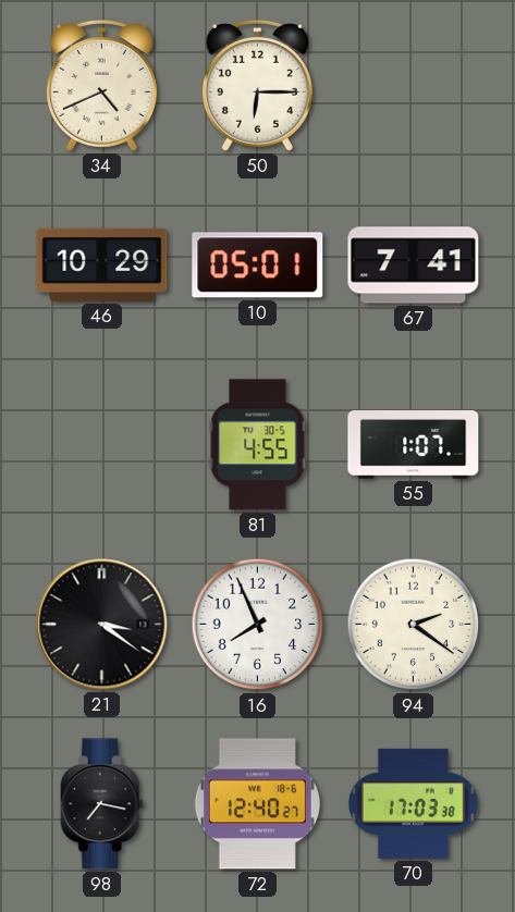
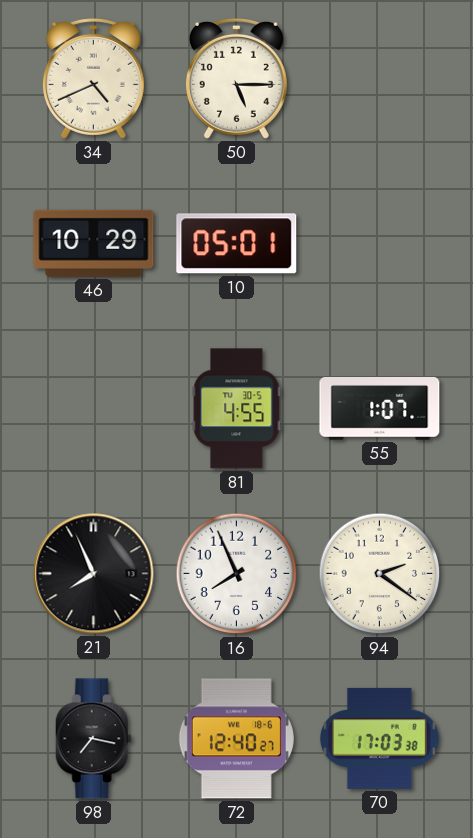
50: 6:15 -> 5:15
67: 7:41 -> none
21: 3:21 -> 7:56
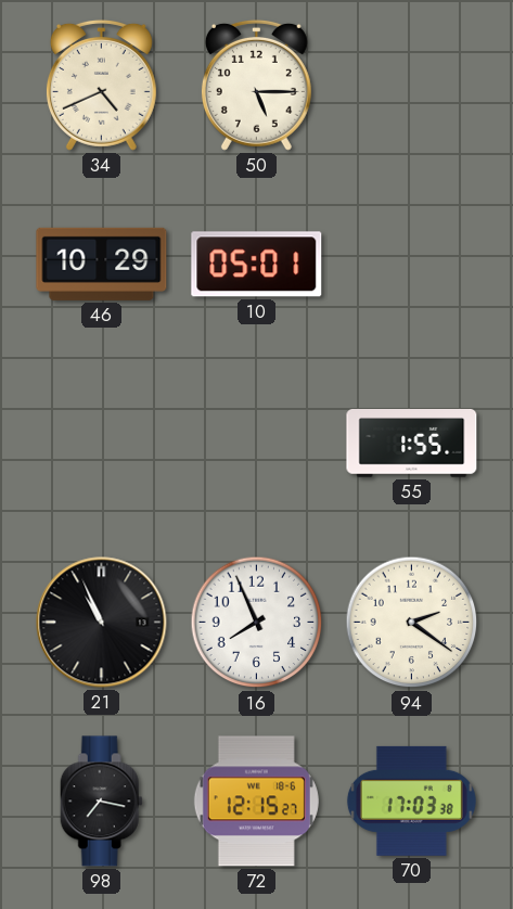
81: 4:55 -> none
55: 1:07 -> 1:55
21: 7:56 -> 10:56
72: 12:40 -> 12:15
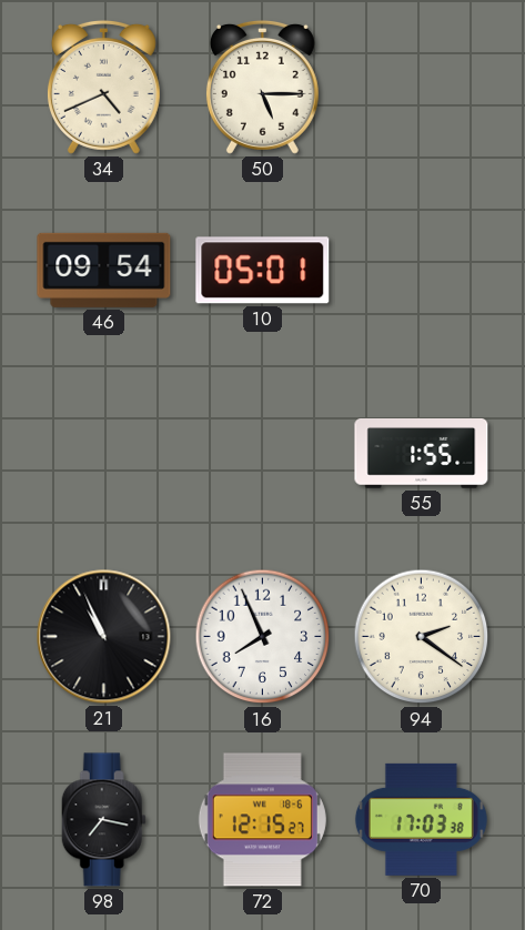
46: 10:29 -> 09:54
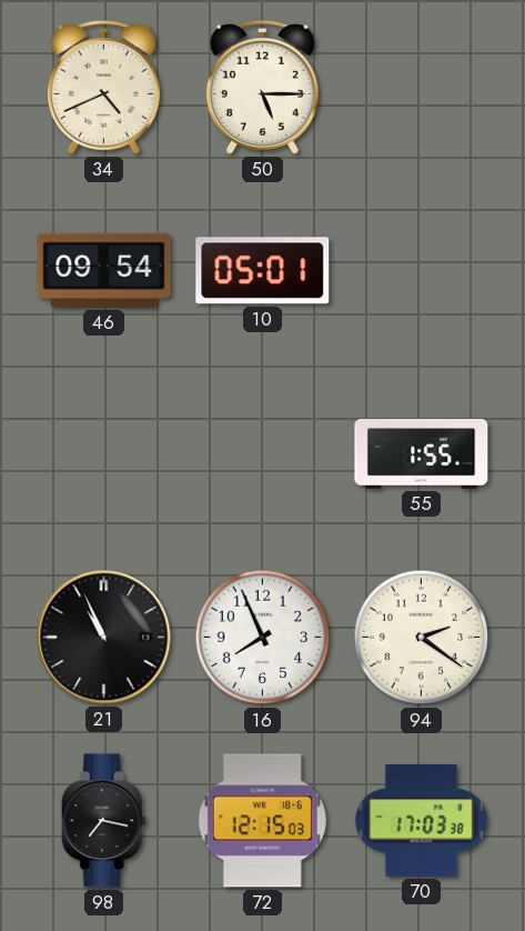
72: 12:15:27 -> 12:15:03
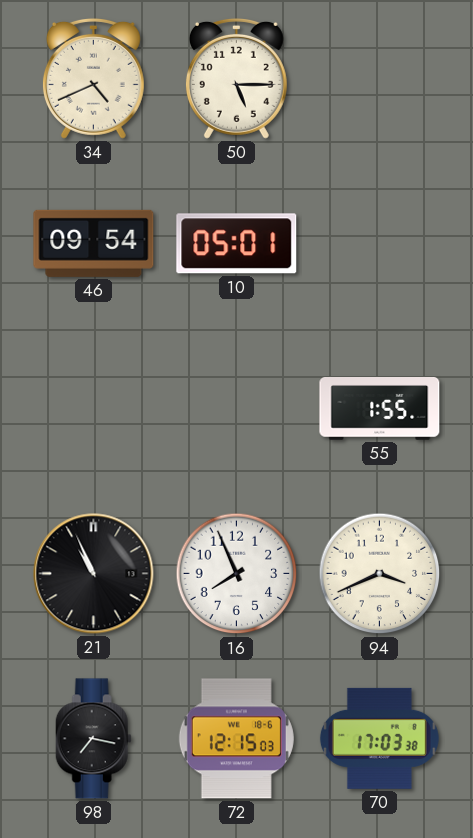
94: 2:21 -> 3:41
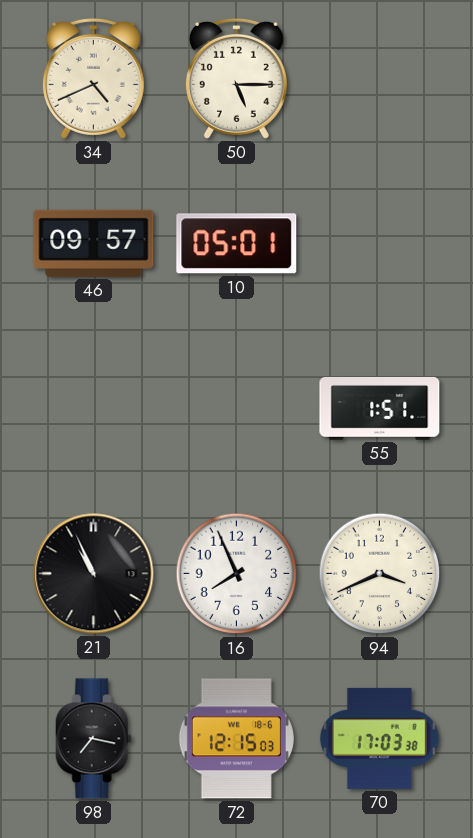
46: 09:54 -> 09:57
55: 1:55 -> 1:51
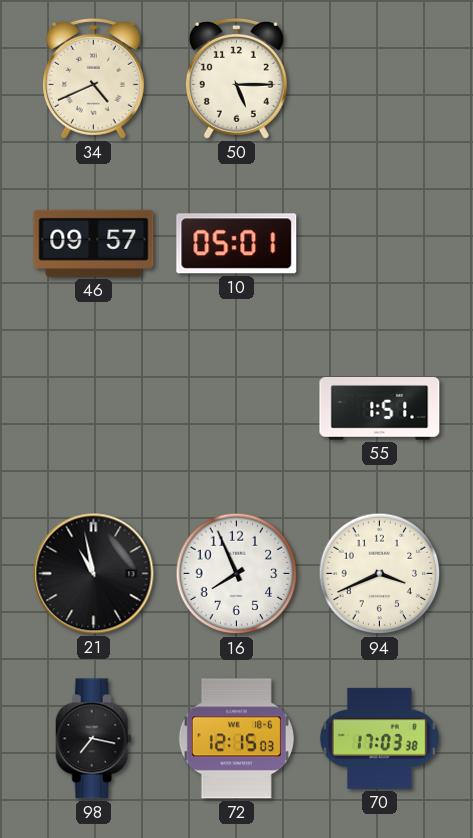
21: 10:56 -> 10:58
